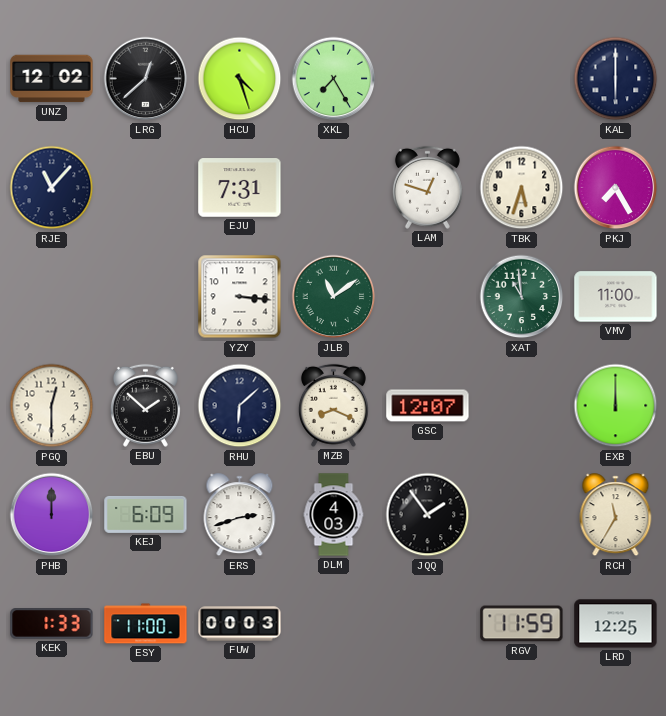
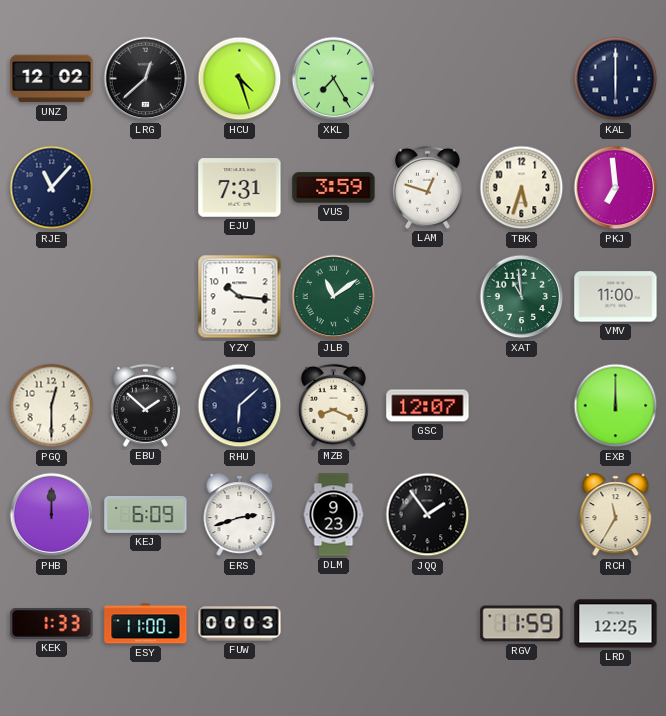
VUS: none -> 3:59
PKJ: 7:25 -> 6:59
YZY: 3:16 -> 10:16
DLM: 4:03 -> 9:23
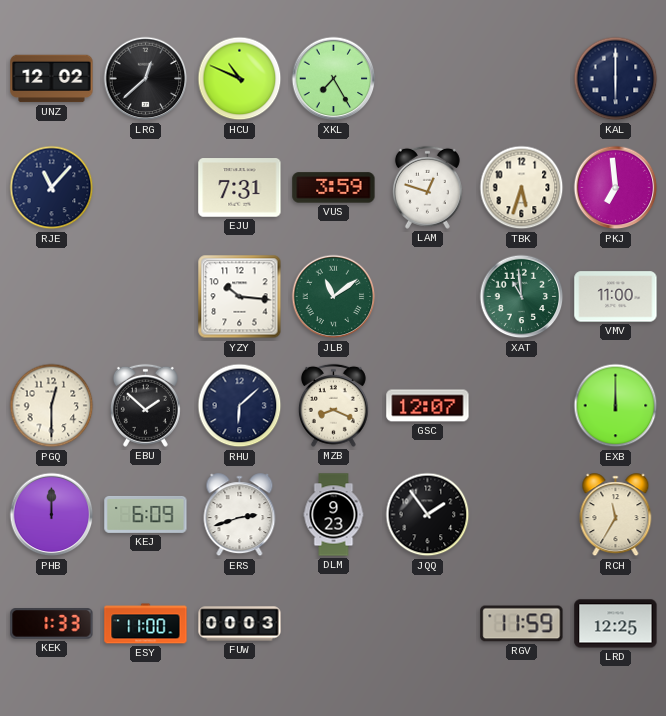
HCU: 4:27 -> 10:49
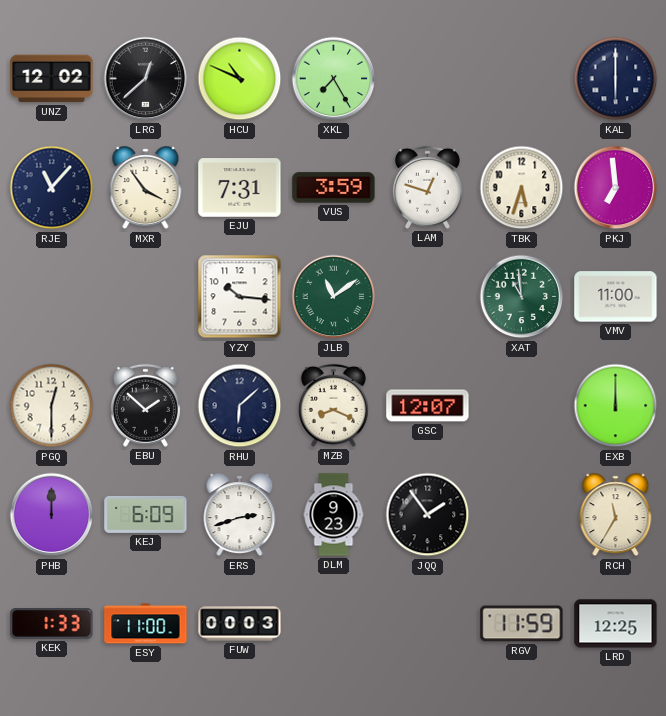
MXR: none -> 3:54
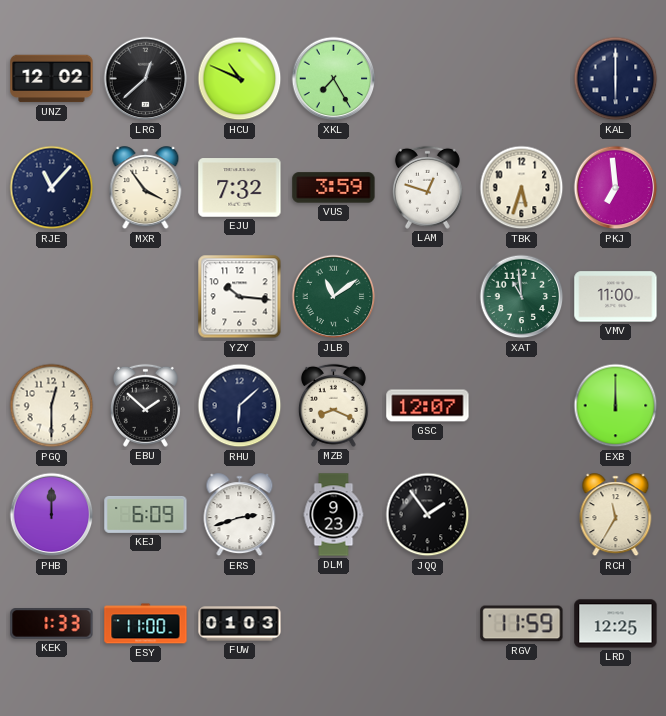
EJU: 7:31 -> 7:32
FUW: 00:03 -> 01:03
